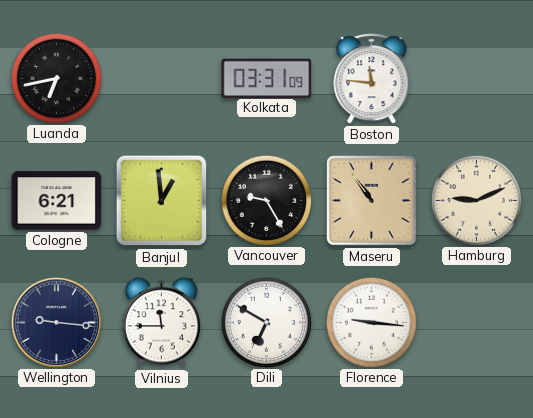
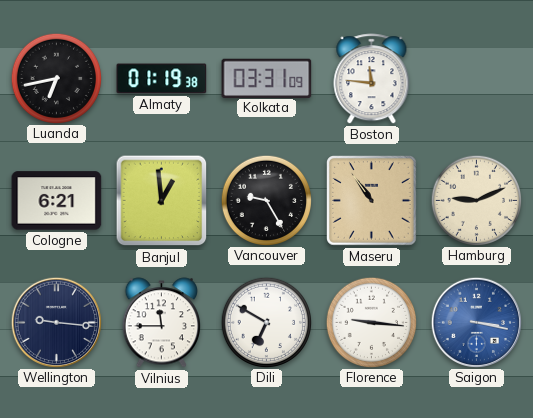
Almaty: none -> 01:19
Saigon: none -> 3:17
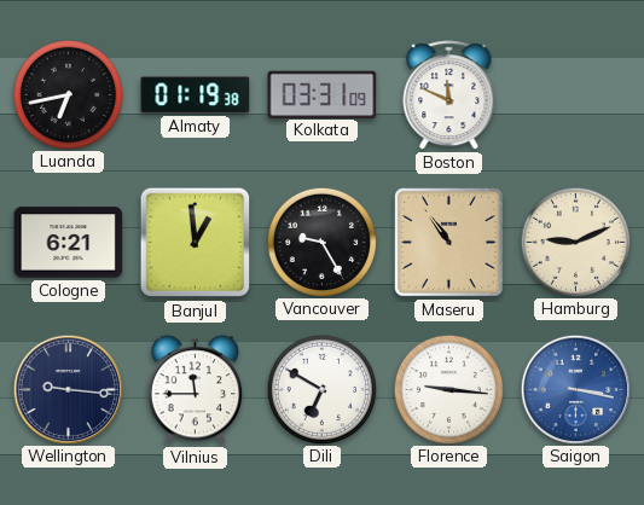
Boston: 11:46 -> 11:49
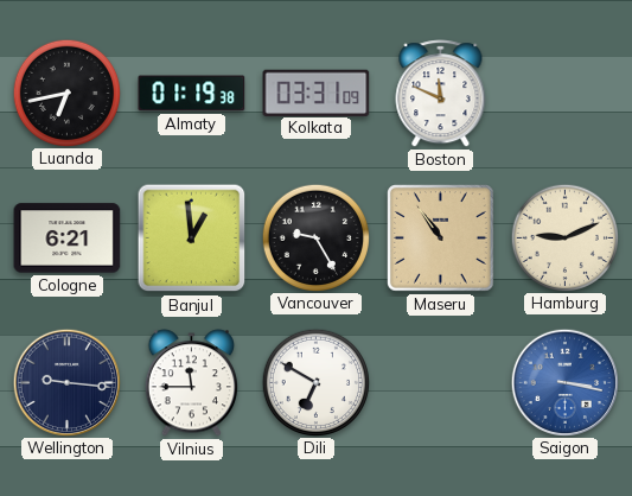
Florence: 9:16 -> none
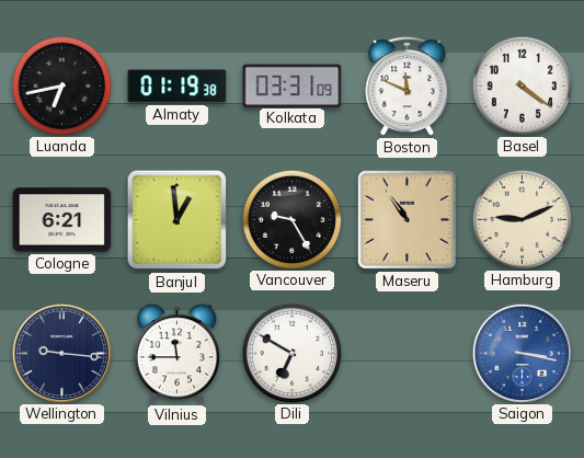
Basel: none -> 4:21
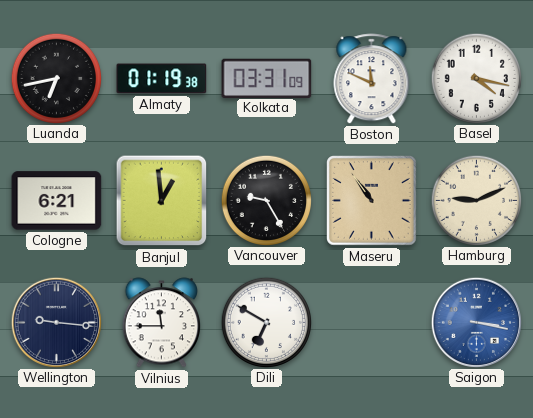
Basel: 4:21 -> 4:17
